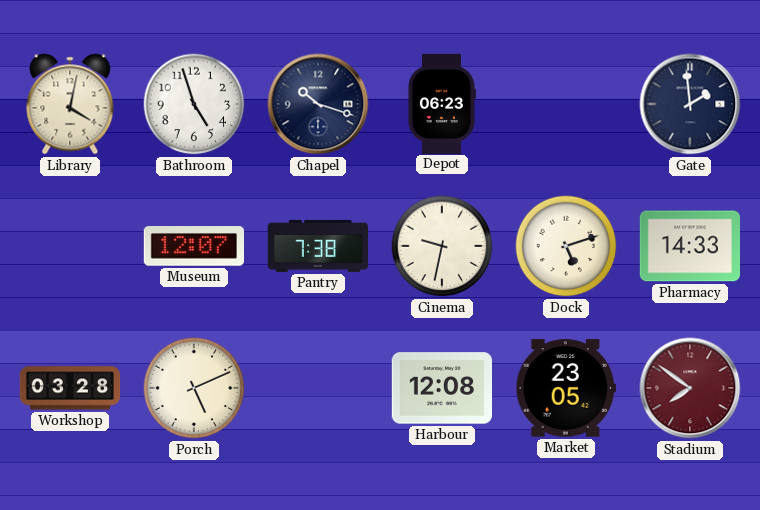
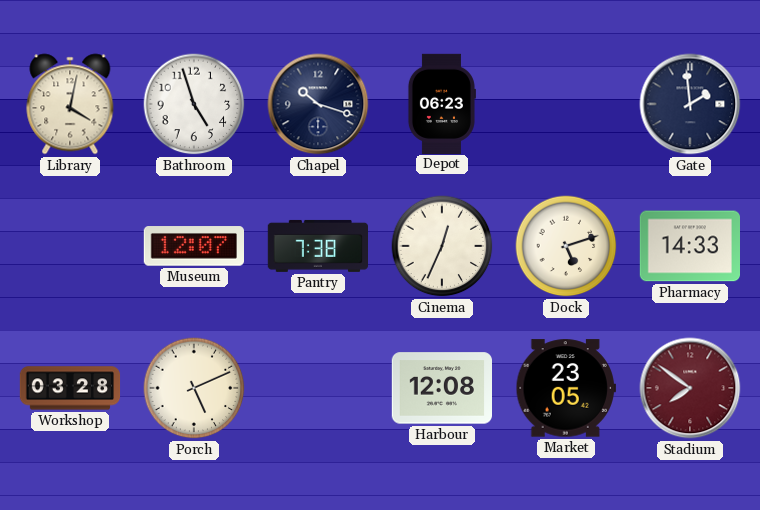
Cinema: 9:32 -> 12:34
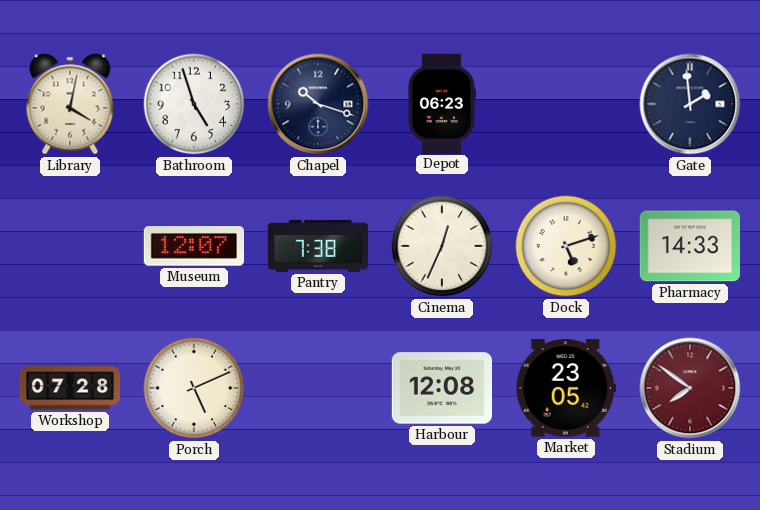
Workshop: 03:28 -> 07:28
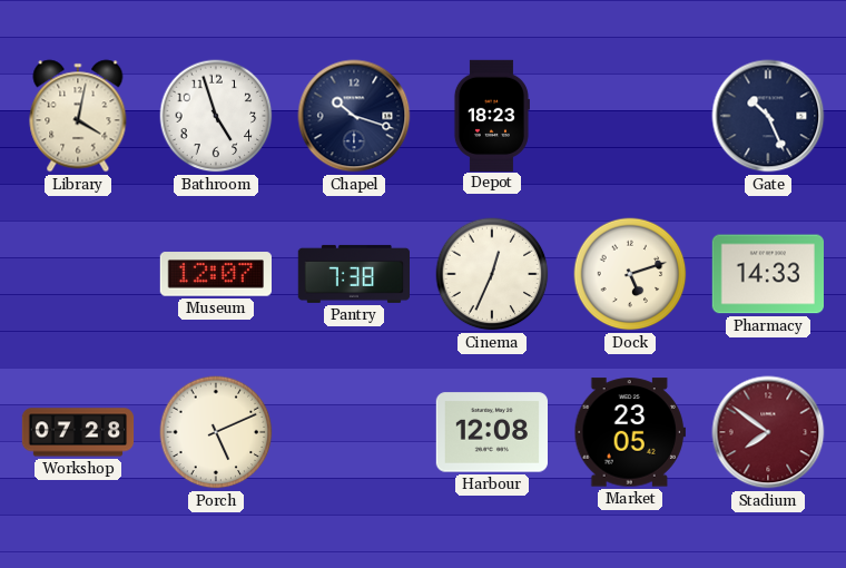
Depot: 06:23 -> 18:23
Gate: 1:59 -> 10:26
